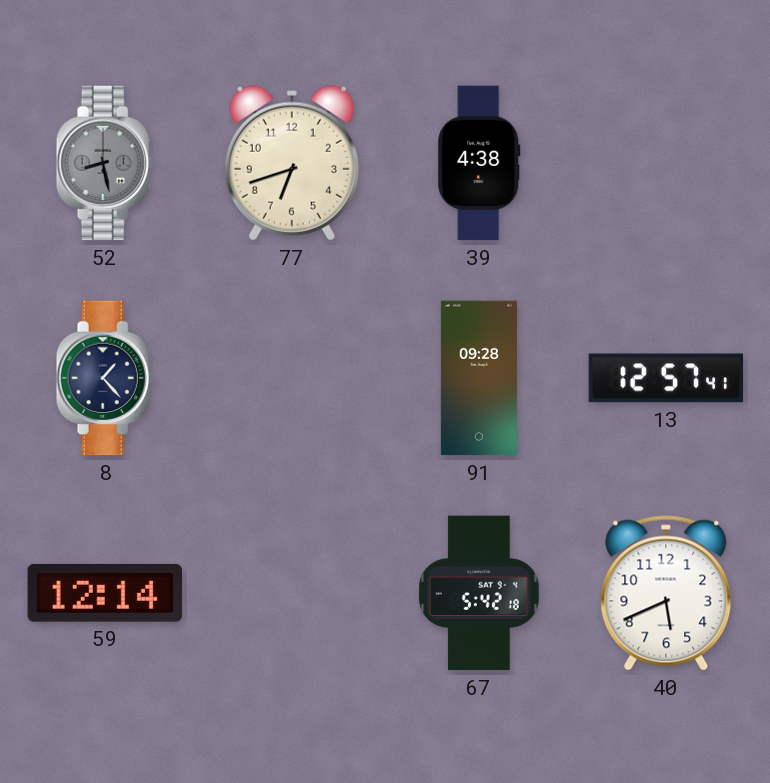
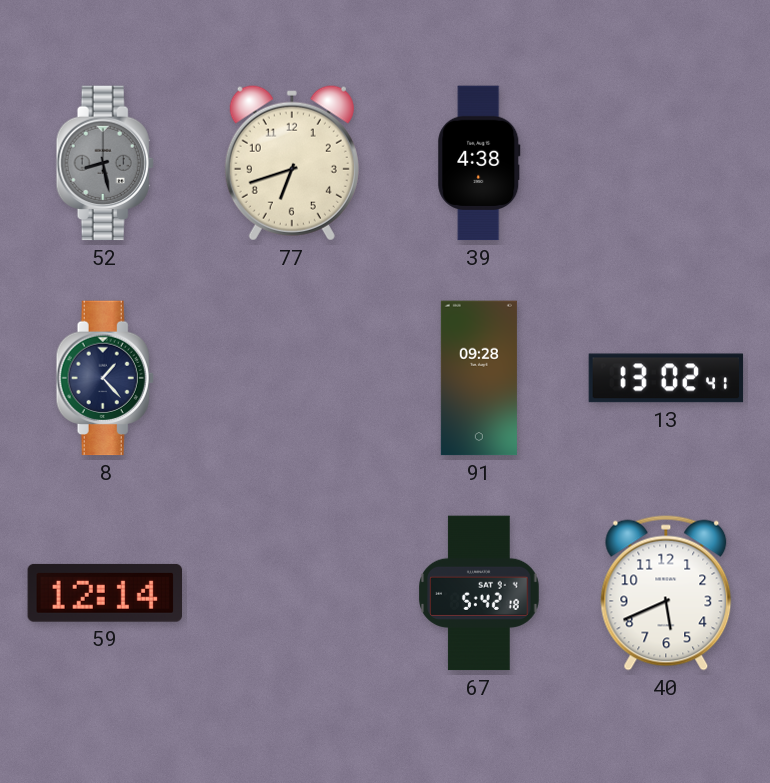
13: 12:57 -> 13:02
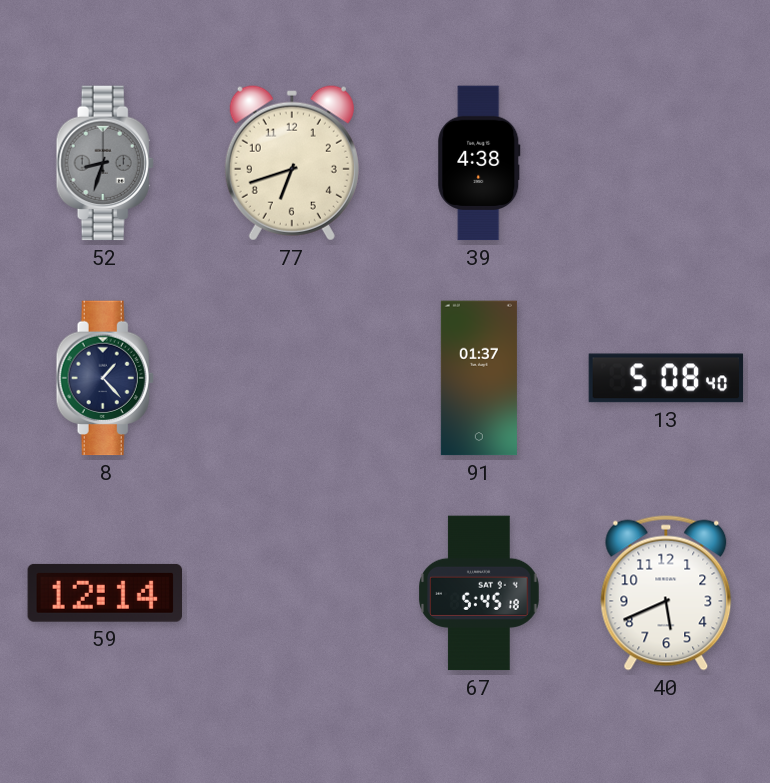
52: 8:28 -> 8:33
91: 09:28 -> 01:37
13: 13:02 -> 5:08
67: 5:42 -> 5:45
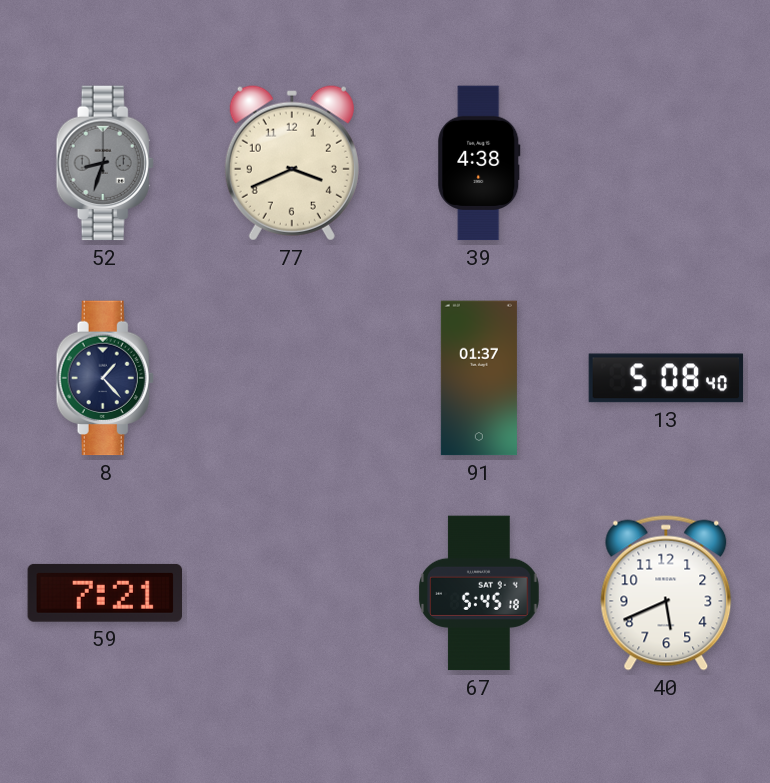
77: 6:42 -> 3:41
59: 12:14 -> 7:21
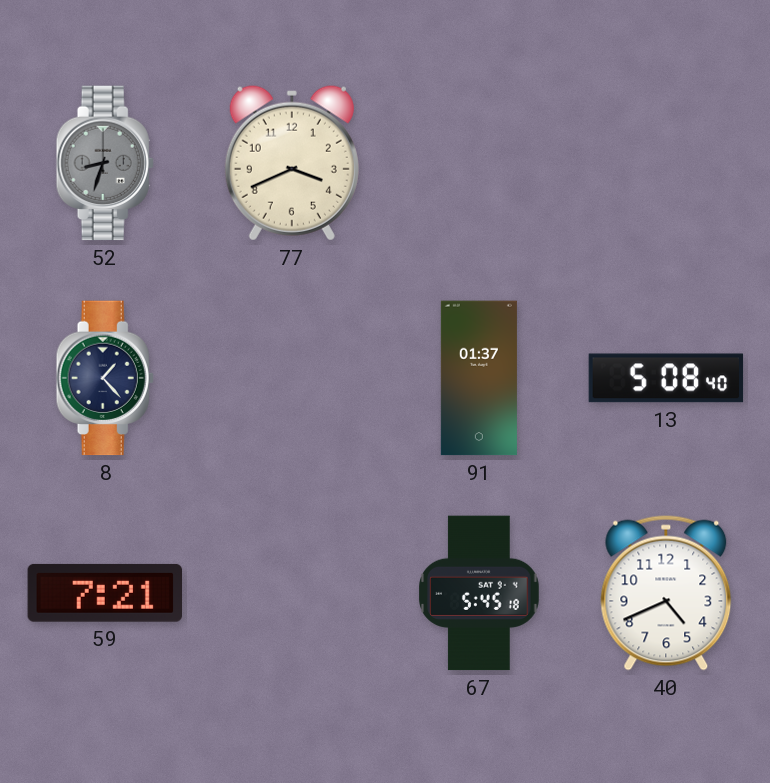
39: 4:38 -> none
40: 5:41 -> 4:41
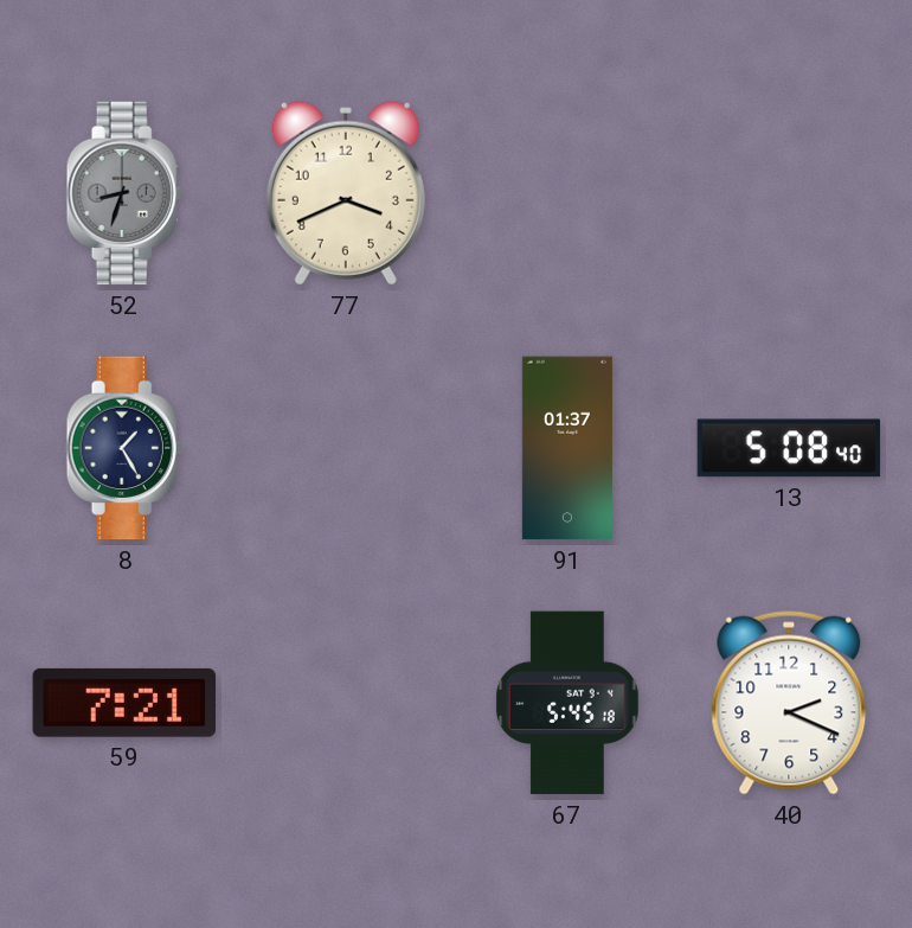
8: 1:23 -> 1:25
40: 4:41 -> 2:19
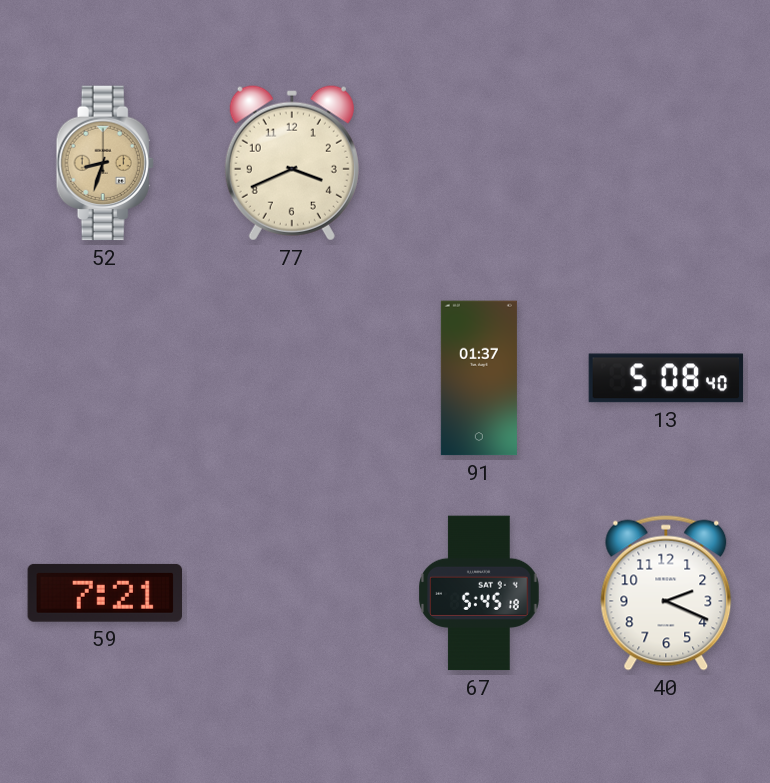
52 dial: grey -> champagne
8: 1:25 -> none
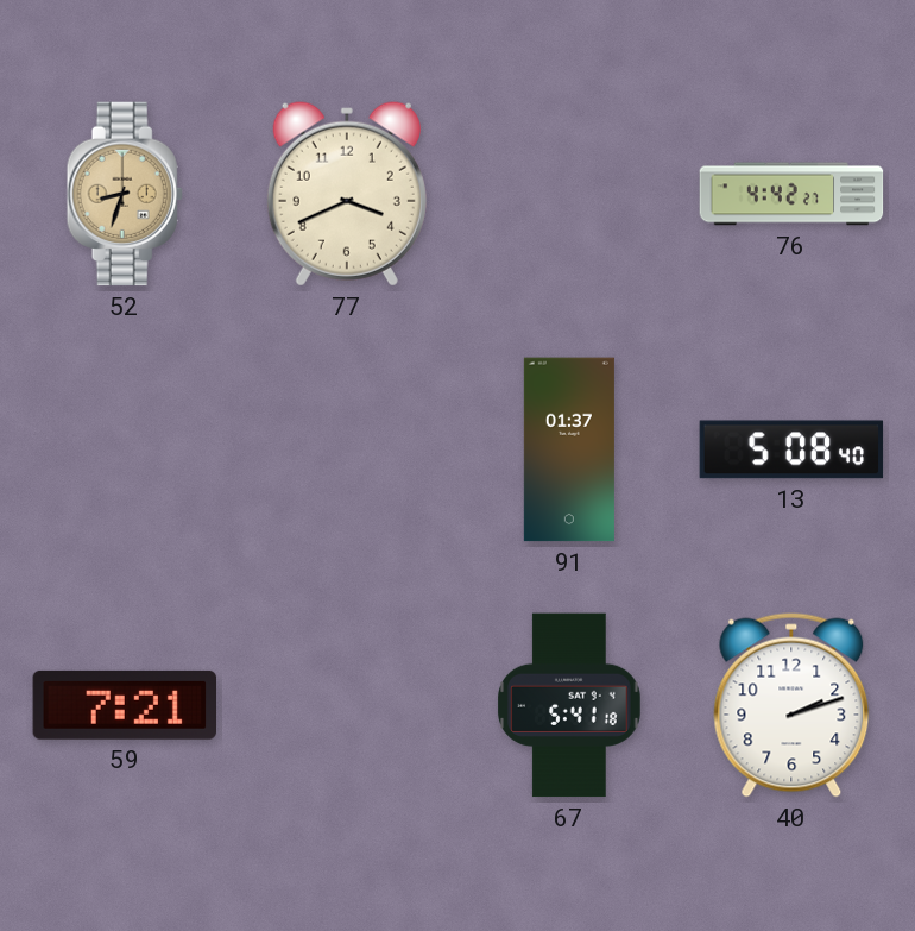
76: none -> 4:42
67: 5:45 -> 5:41
40: 2:19 -> 2:12
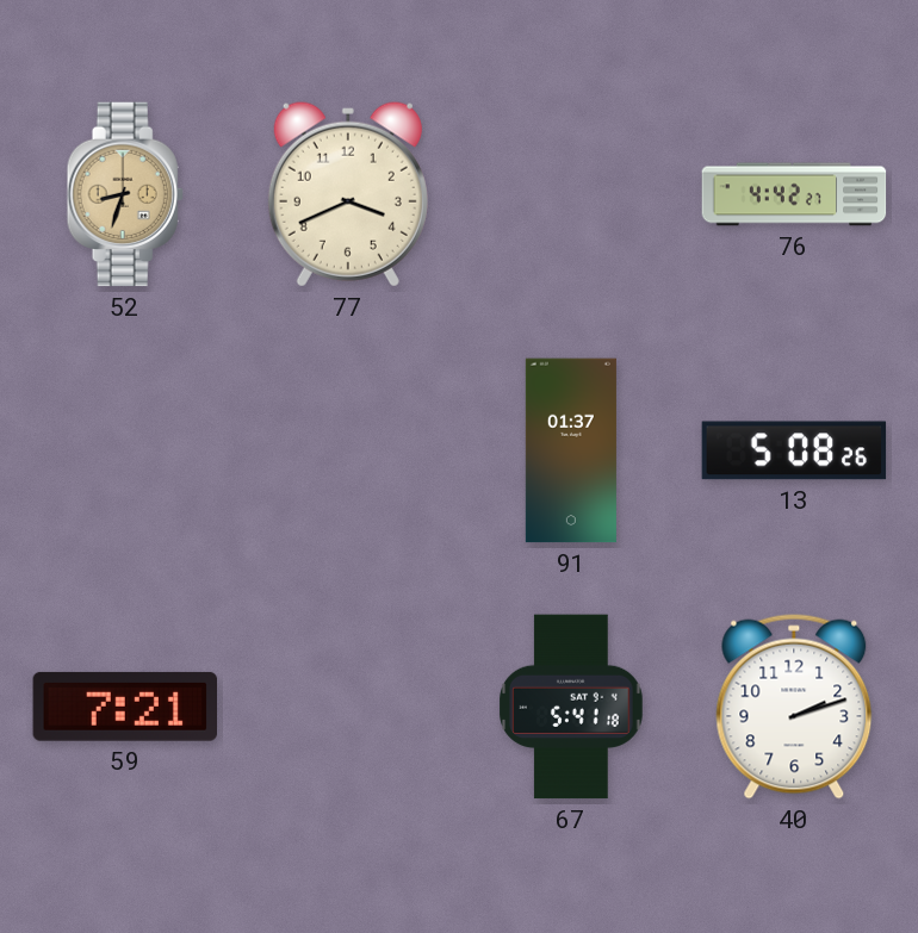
13: 5:08:40 -> 5:08:26
